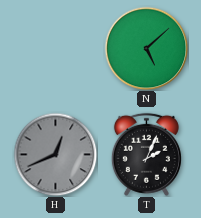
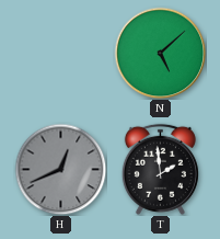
T: 2:04 -> 1:59
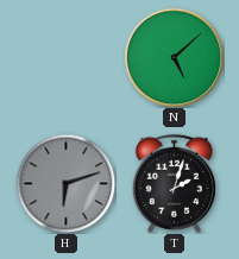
H: 12:41 -> 6:12
T: 1:59 -> 2:03
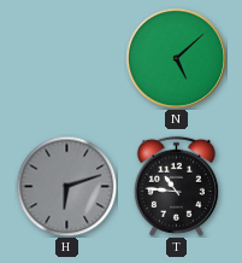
T: 2:03 -> 10:46
